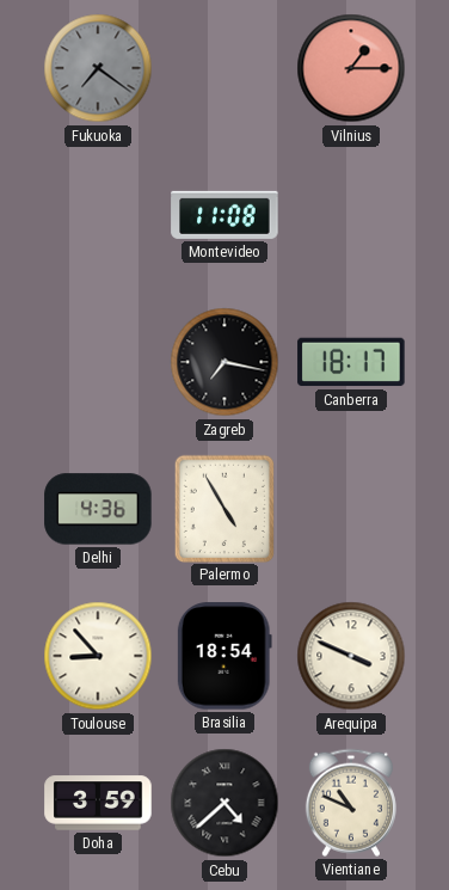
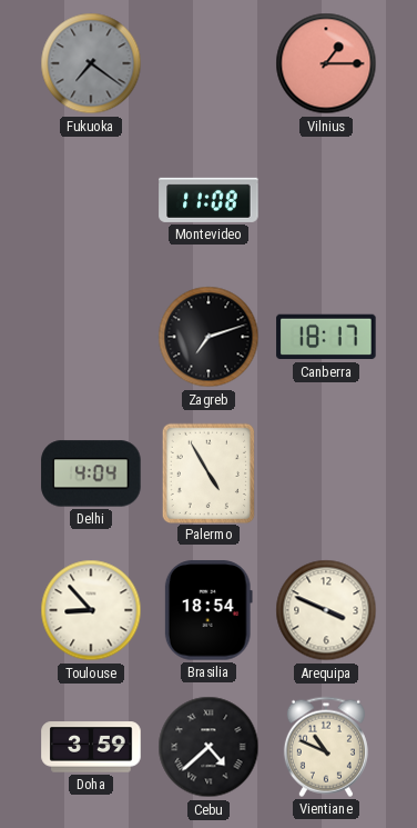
Zagreb: 7:17 -> 7:12
Delhi: 4:36 -> 4:04
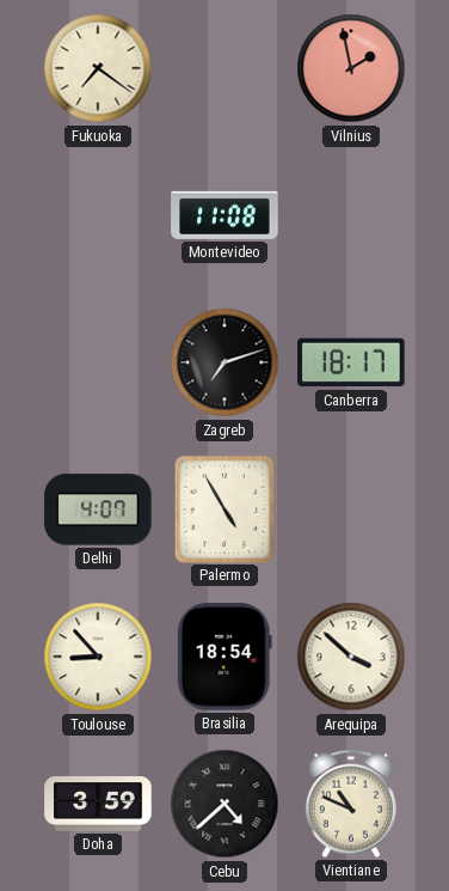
Fukuoka dial: grey -> cream
Vilnius: 1:15 -> 1:58
Delhi: 4:04 -> 4:07
Arequipa: 3:49 -> 3:52
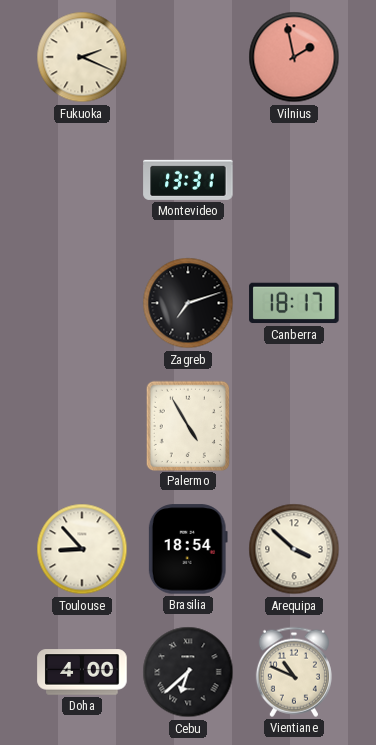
Fukuoka: 7:21 -> 2:19
Montevideo: 11:08 -> 13:31
Delhi: 4:07 -> none
Doha: 3:59 -> 4:00
Cebu: 4:38 -> 6:38
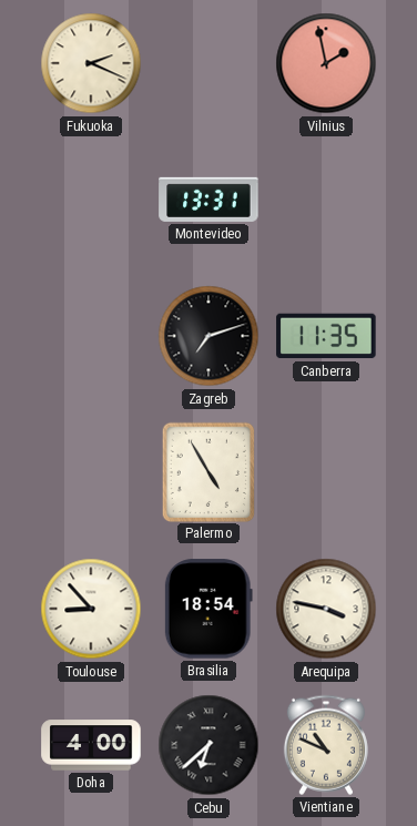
Canberra: 18:17 -> 11:35
Arequipa: 3:52 -> 3:47
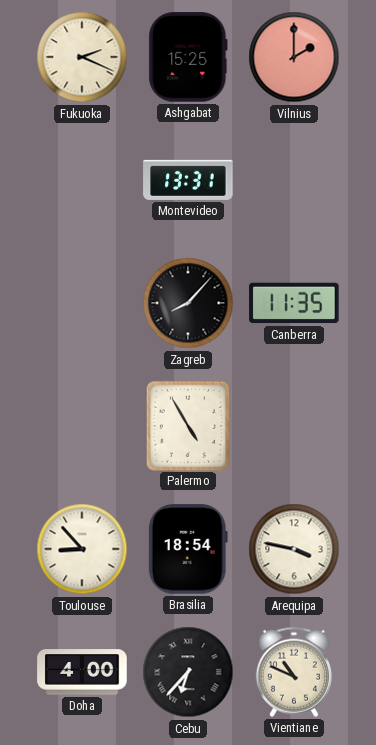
Ashgabat: none -> 15:25
Vilnius: 1:58 -> 2:00
Zagreb: 7:12 -> 8:07
Cebu: 6:38 -> 6:37
